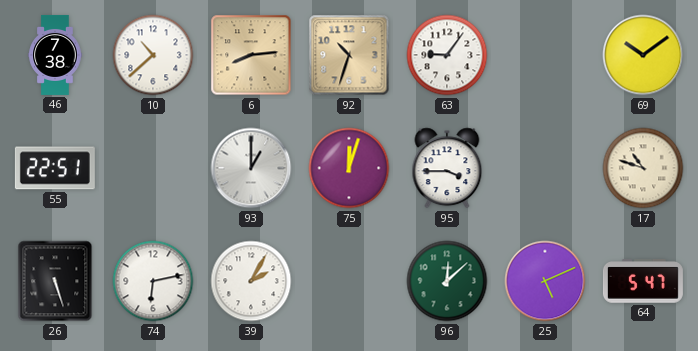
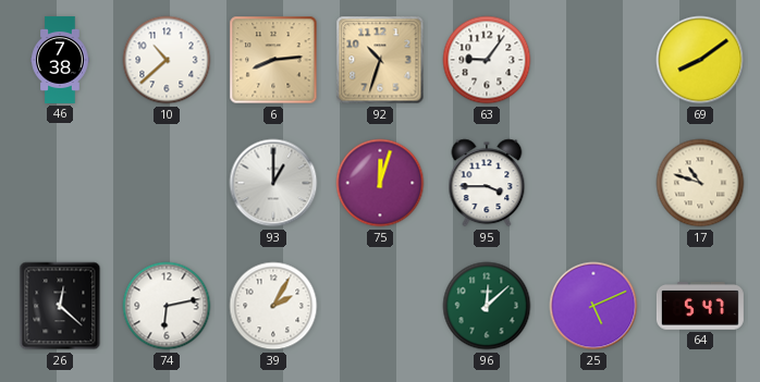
69: 10:09 -> 8:09
55: 22:51 -> none
26: 5:27 -> 12:22
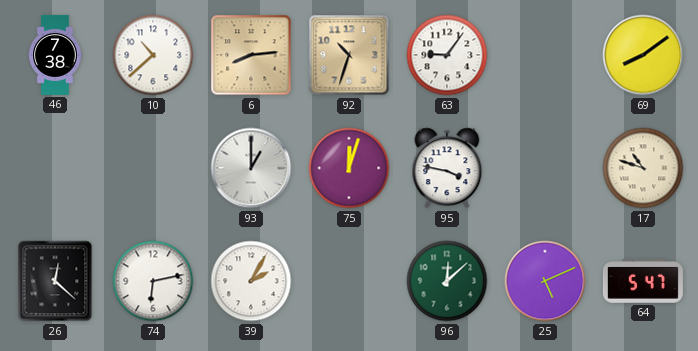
95: 3:45 -> 3:47
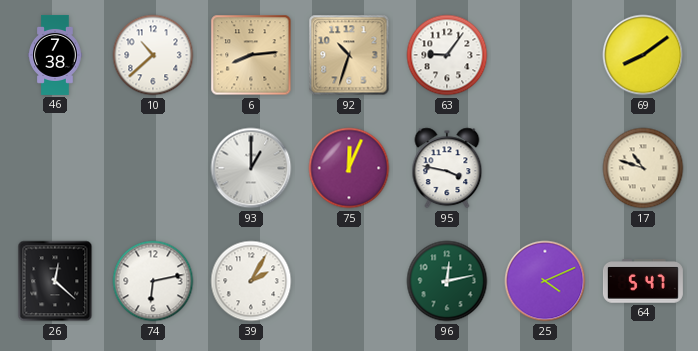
75: 12:03 -> 12:04
96: 12:08 -> 12:13
25: 5:11 -> 4:11
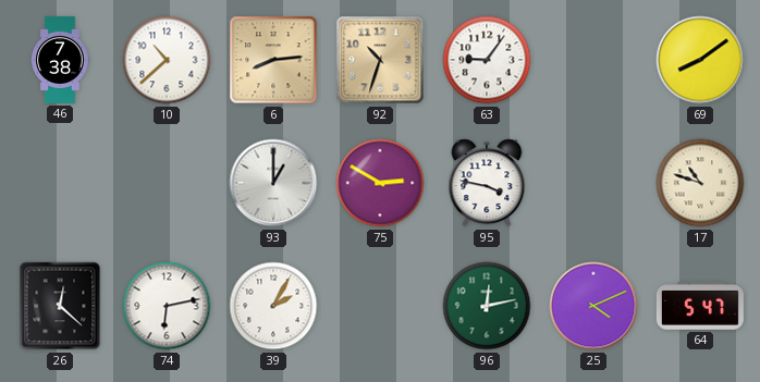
75: 12:04 -> 2:50
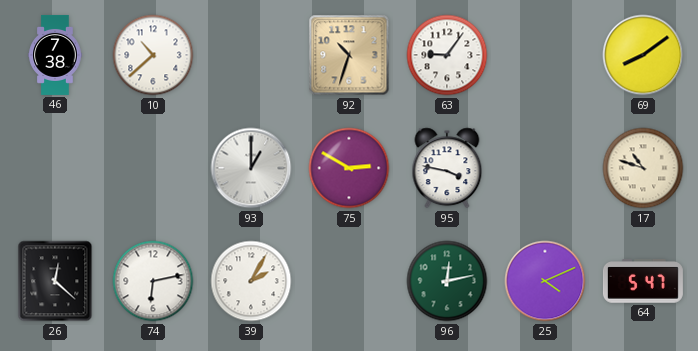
6: 8:14 -> none
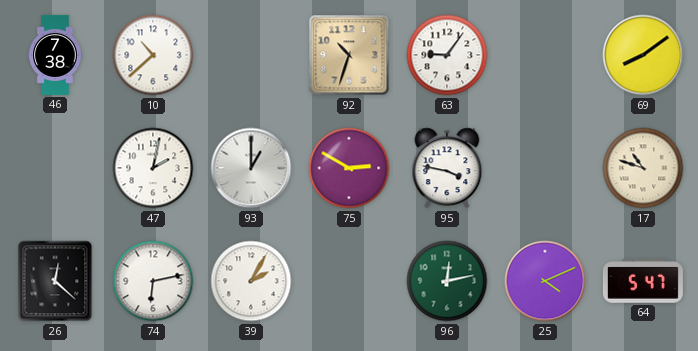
47: none -> 2:02
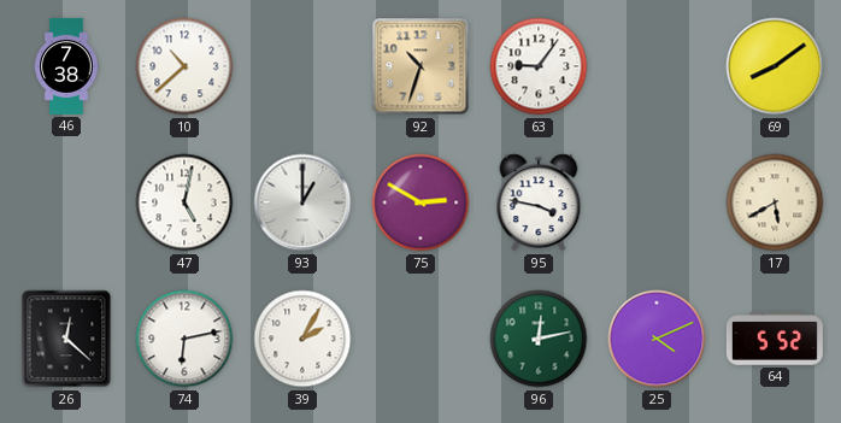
47: 2:02 -> 5:02
17: 10:48 -> 5:40
64: 5:47 -> 5:52
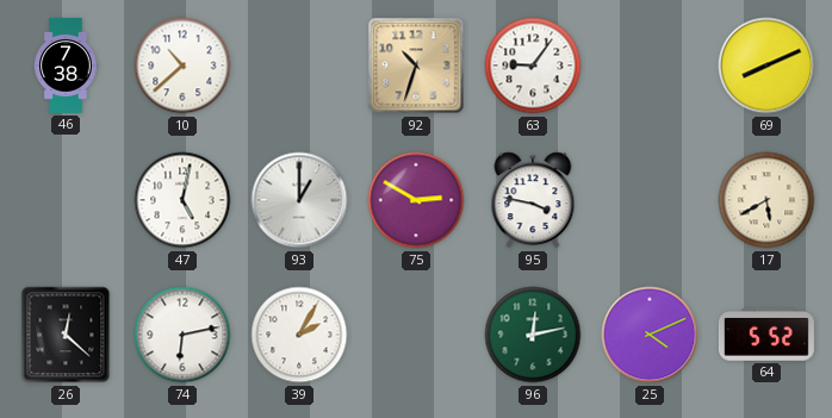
69: 8:09 -> 8:11
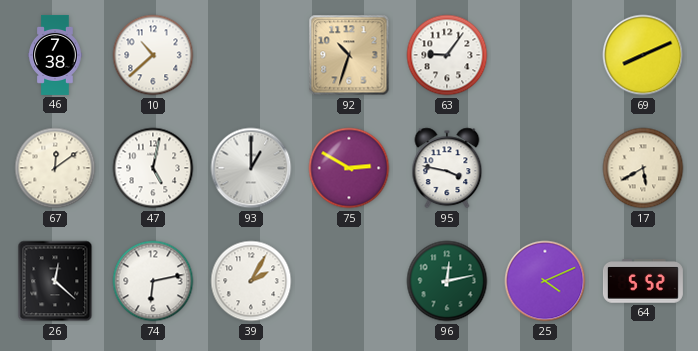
67: none -> 12:09
